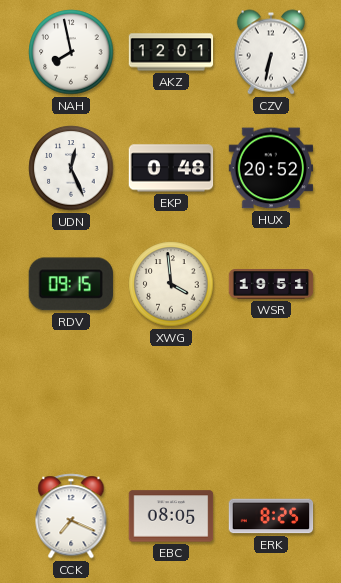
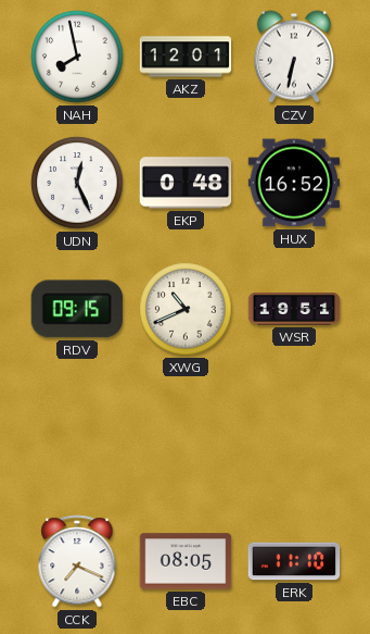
HUX: 20:52 -> 16:52
XWG: 3:59 -> 10:41
ERK: 8:25 -> 11:10
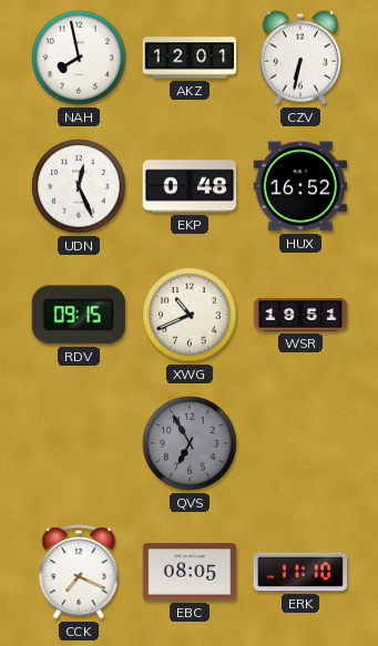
QVS: none -> 6:55
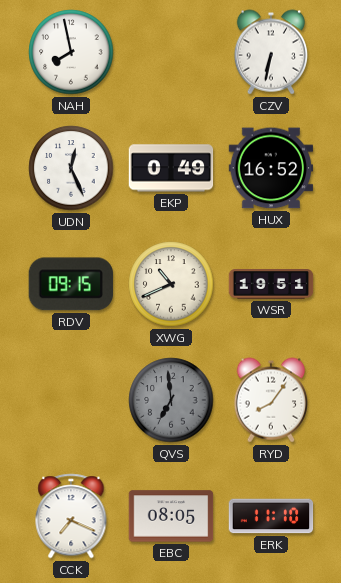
AKZ: 12:01 -> none
EKP: 0:48 -> 0:49
QVS: 6:55 -> 6:59
RYD: none -> 8:06
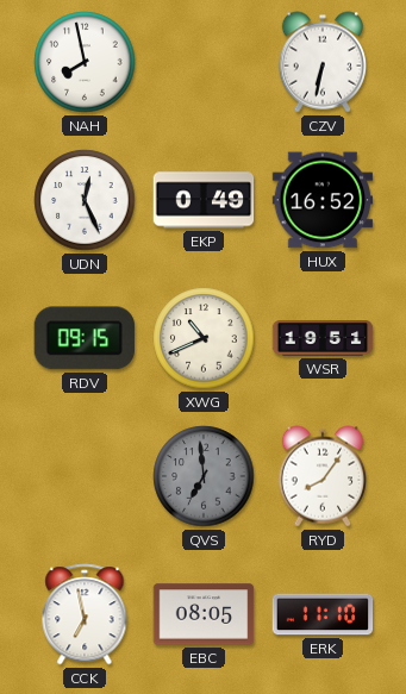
CCK: 7:19 -> 6:58
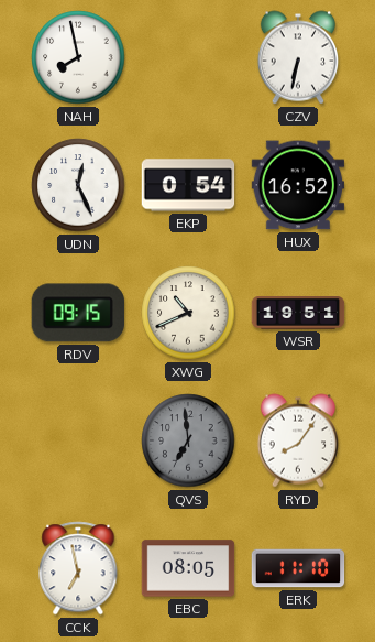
EKP: 0:49 -> 0:54
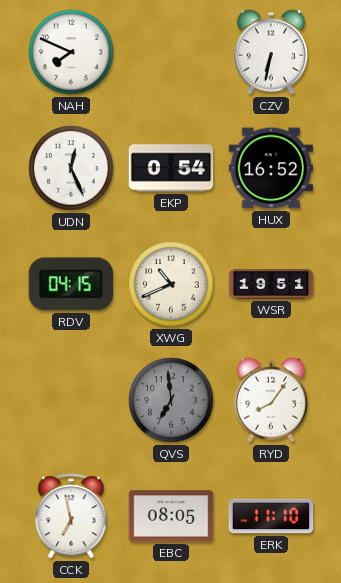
NAH: 7:58 -> 7:49
RDV: 09:15 -> 04:15
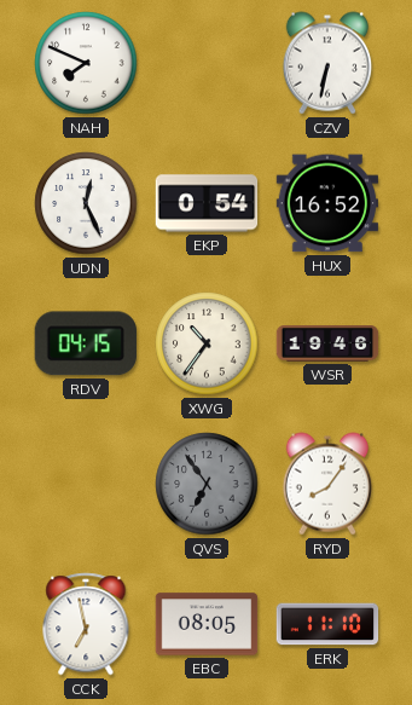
XWG: 10:41 -> 10:36
WSR: 19:51 -> 19:46
QVS: 6:59 -> 6:54
